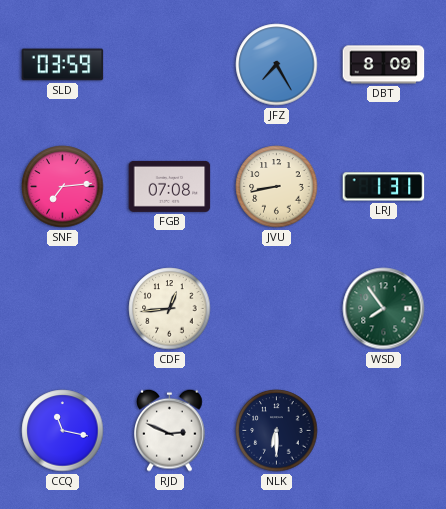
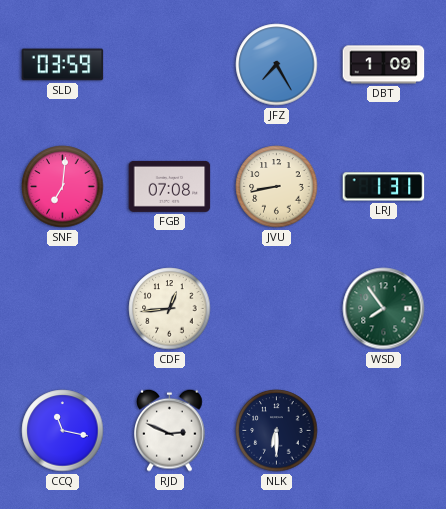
DBT: 8:09 -> 1:09
SNF: 7:14 -> 7:01
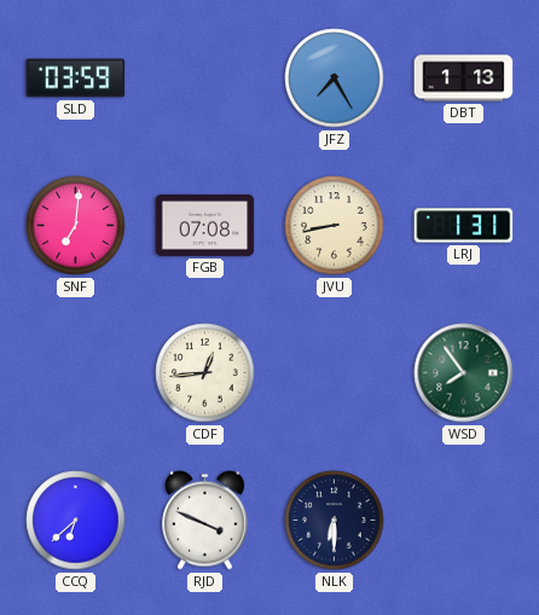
DBT: 1:09 -> 1:13
CCQ: 11:17 -> 6:38
RJD: 2:49 -> 3:49
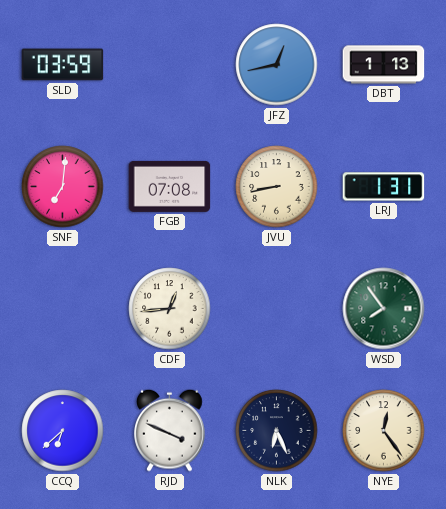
JFZ: 7:25 -> 12:43
NLK: 6:30 -> 6:26
NYE: none -> 12:24
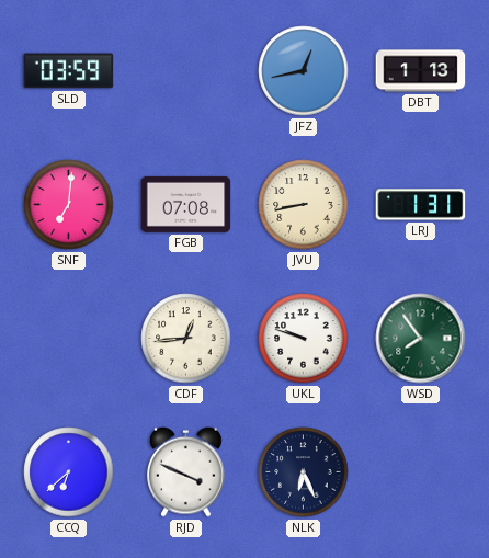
UKL: none -> 9:48
NYE: 12:24 -> none
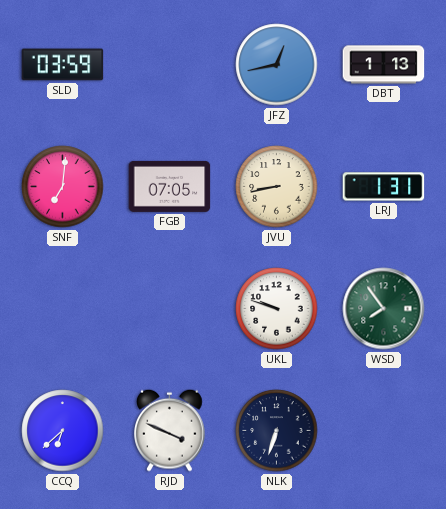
FGB: 07:08 -> 07:05
CDF: 12:44 -> none
NLK: 6:26 -> 6:33
